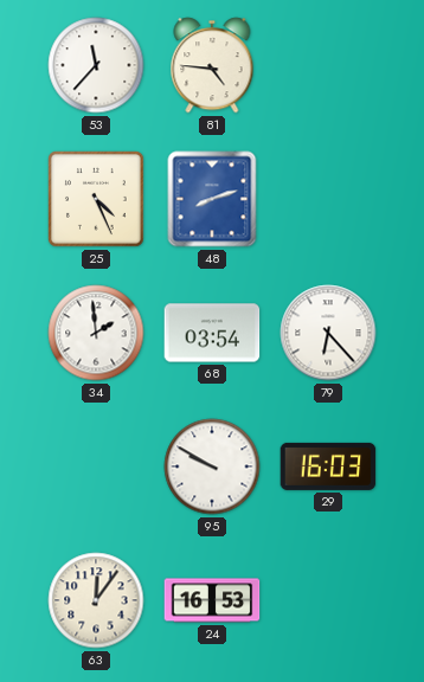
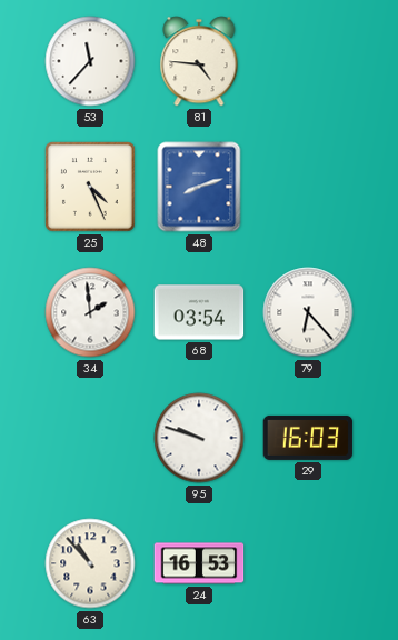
95: 9:50 -> 9:48
63: 12:06 -> 10:53
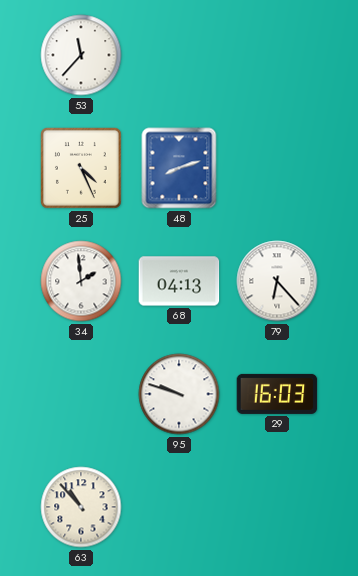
81: 4:46 -> none
68: 03:54 -> 04:13
24: 16:53 -> none
